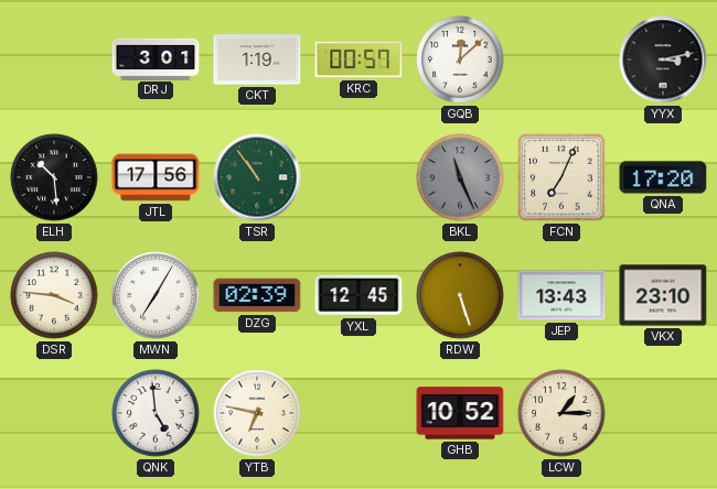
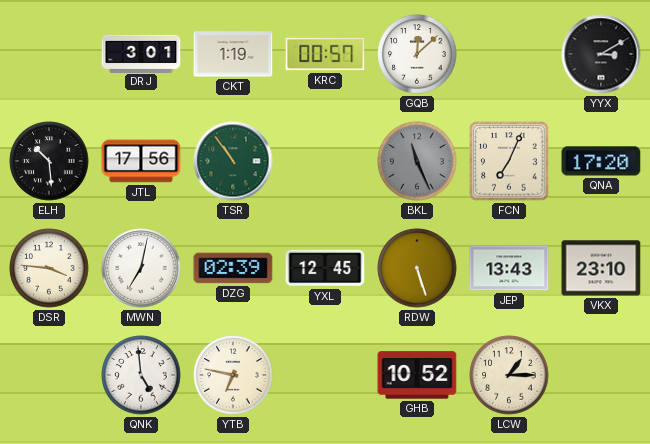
YYX: 3:13 -> 3:10
MWN: 7:05 -> 7:02
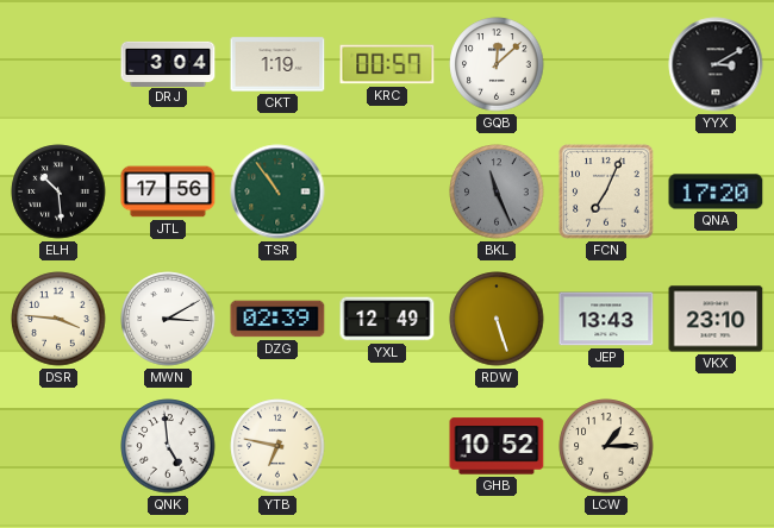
DRJ: 3:01 -> 3:04
MWN: 7:02 -> 3:10
YXL: 12:45 -> 12:49
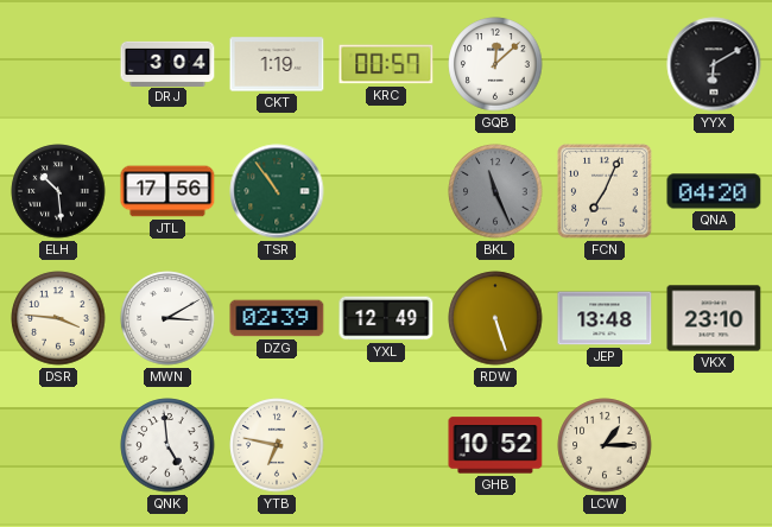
YYX: 3:10 -> 6:10
QNA: 17:20 -> 04:20
JEP: 13:43 -> 13:48
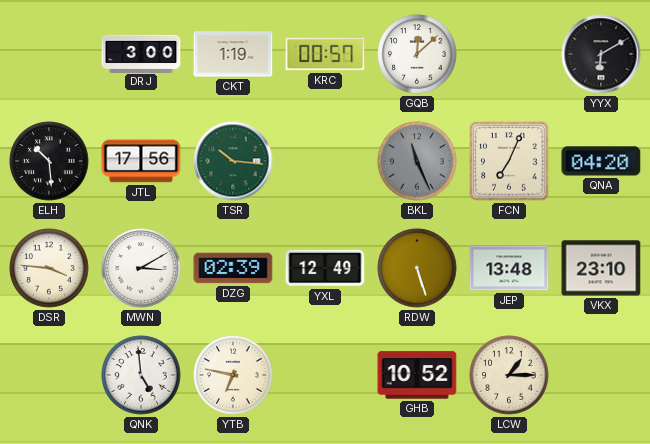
DRJ: 3:04 -> 3:00
TSR: 10:54 -> 10:16
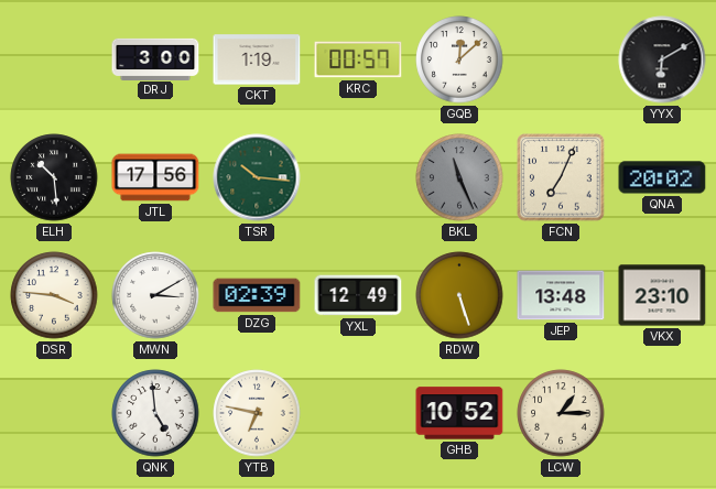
QNA: 04:20 -> 20:02
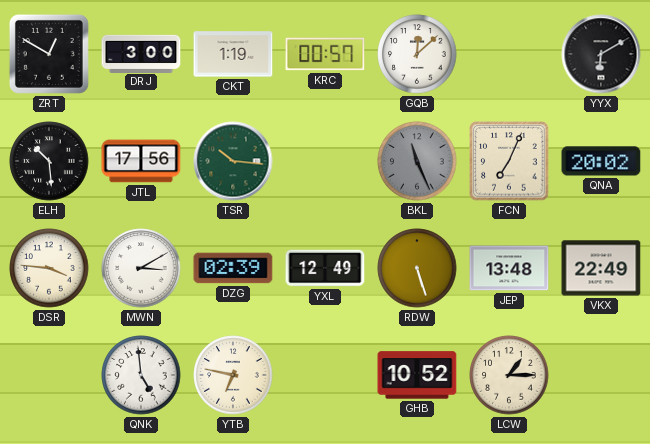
ZRT: none -> 12:50
VKX: 23:10 -> 22:49
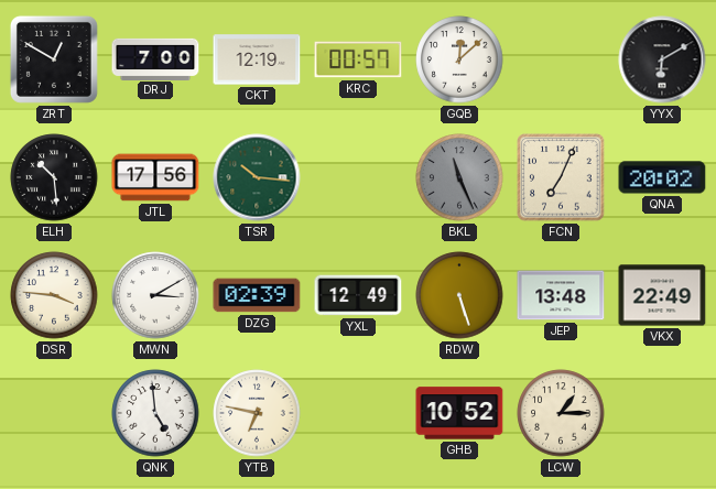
DRJ: 3:00 -> 7:00
CKT: 1:19 -> 12:19
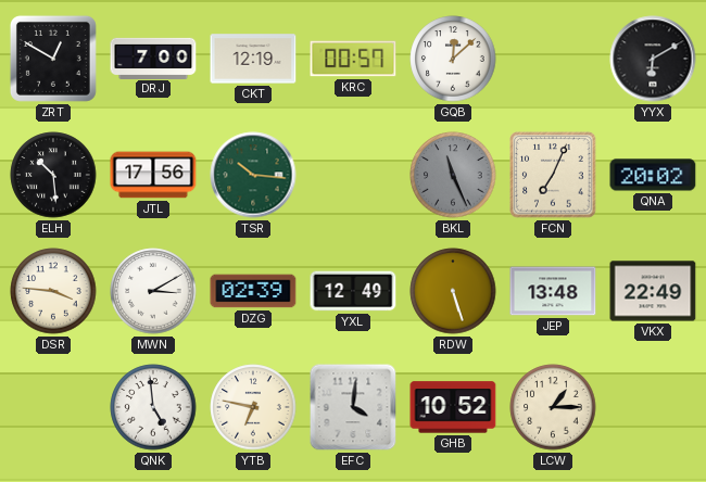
EFC: none -> 4:01
